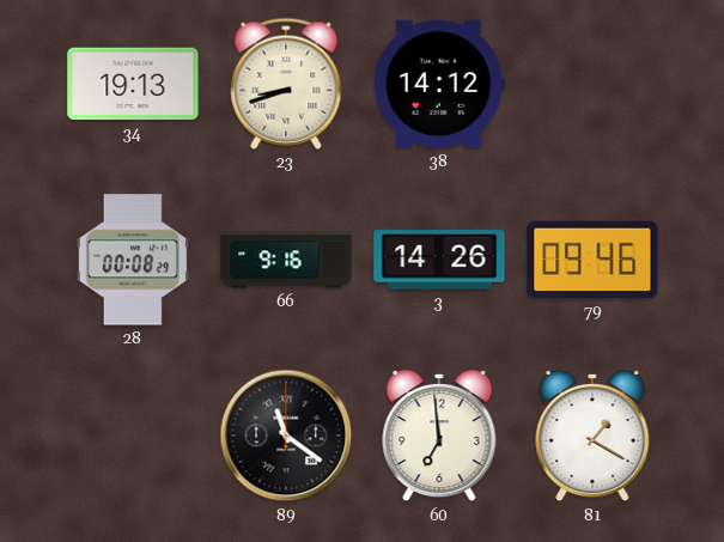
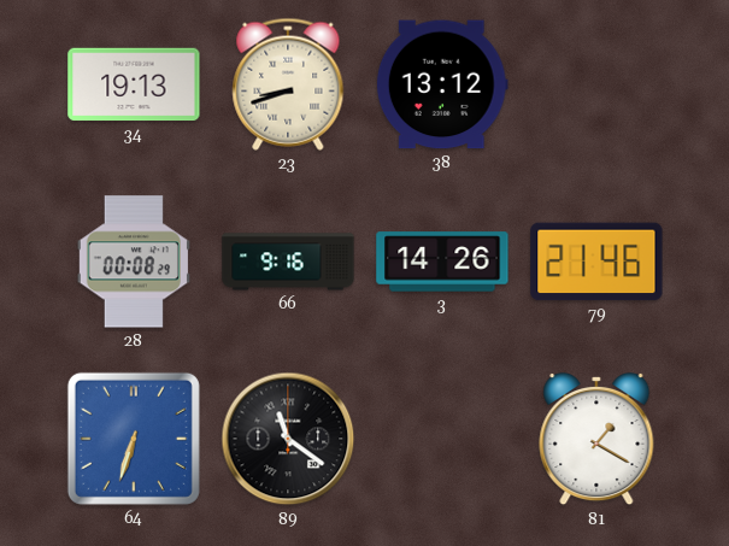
38: 14:12 -> 13:12
79: 09:46 -> 21:46
64: none -> 6:33
60: 6:59 -> none
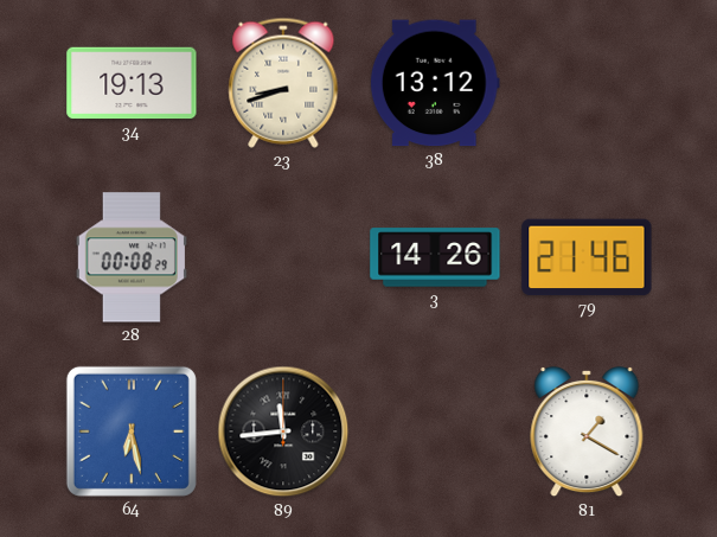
66: 9:16 -> none
64: 6:33 -> 6:28
89: 11:21 -> 11:44
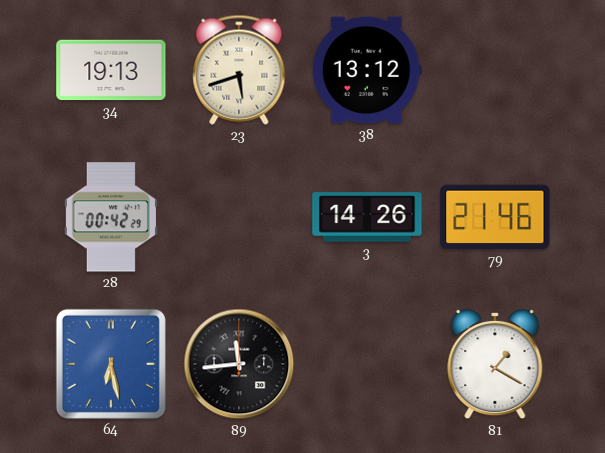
23: 8:42 -> 5:42
28: 00:08 -> 00:42
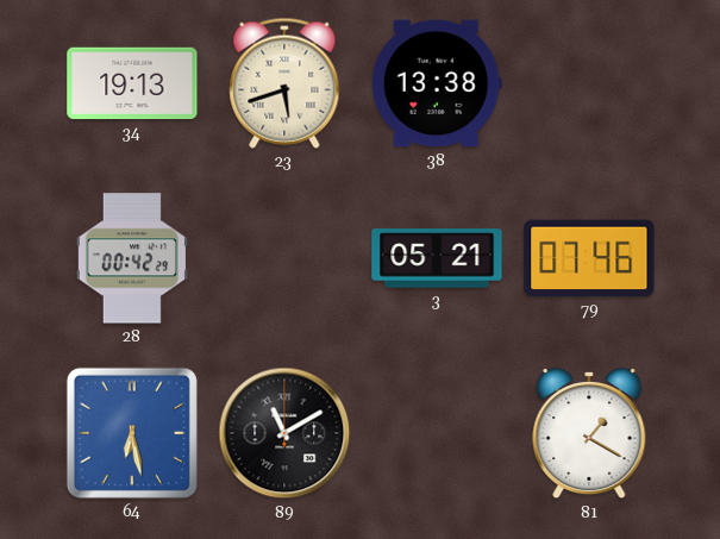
38: 13:12 -> 13:38
3: 14:26 -> 05:21
79: 21:46 -> 07:46
89: 11:44 -> 11:10
